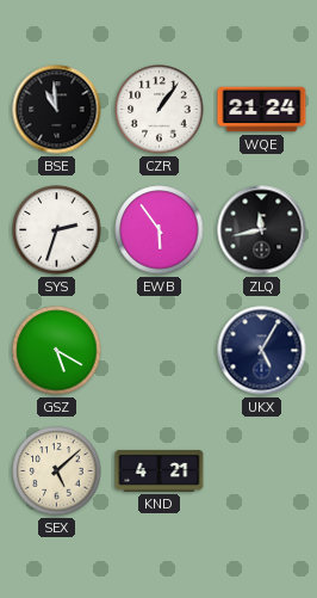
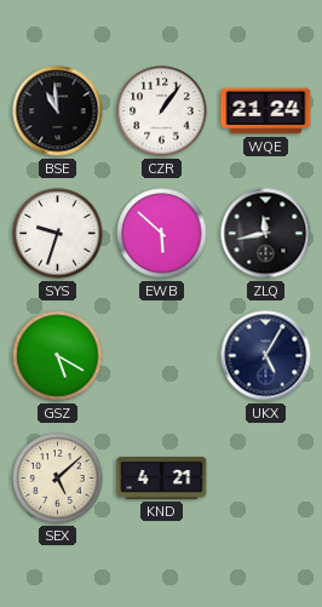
SYS: 2:33 -> 9:33
EWB: 5:54 -> 5:52
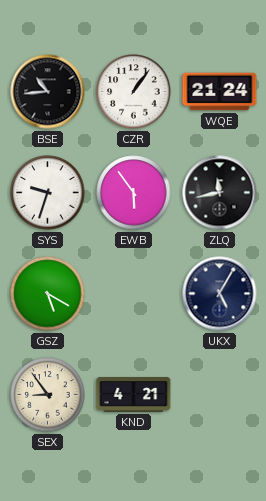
BSE: 10:59 -> 10:44
EWB: 5:52 -> 5:54
SEX: 5:08 -> 8:54
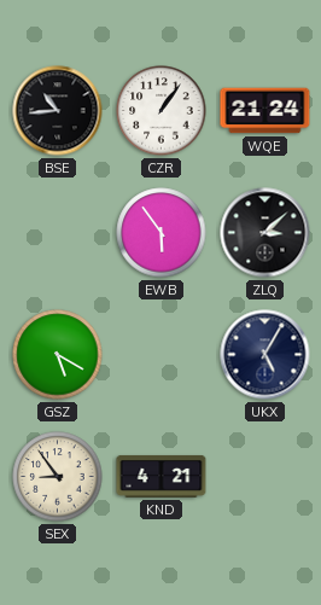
SYS: 9:33 -> none
ZLQ: 11:43 -> 3:08
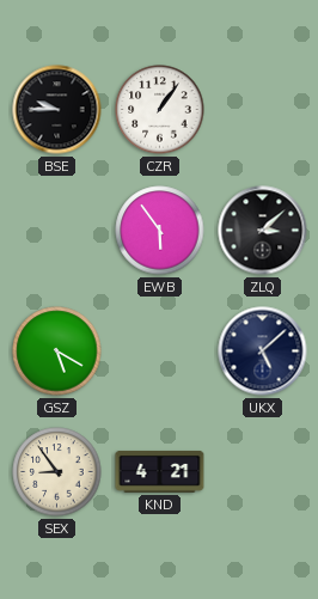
BSE: 10:44 -> 9:45
WQE: 21:24 -> none
UKX: 5:05 -> 5:08
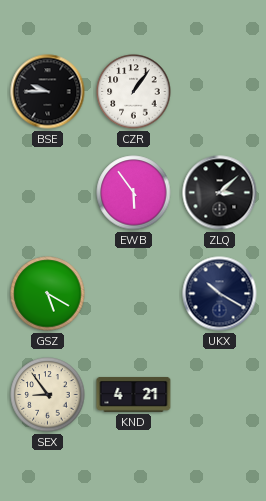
UKX: 5:08 -> 10:20
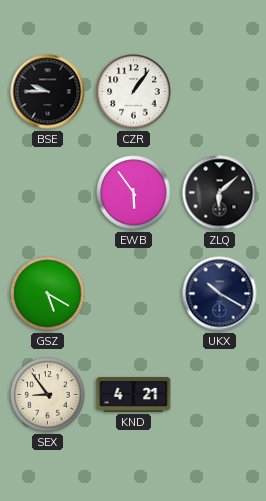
ZLQ: 3:08 -> 6:08
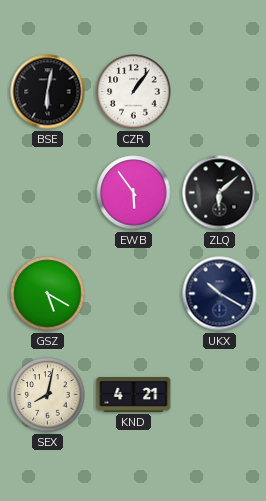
BSE: 9:45 -> 6:02
SEX: 8:54 -> 8:02
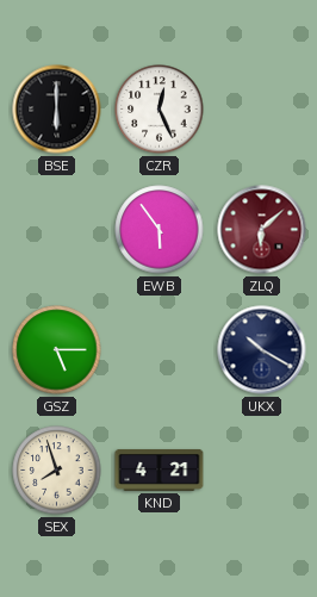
BSE: 6:02 -> 6:00
CZR: 1:06 -> 12:26
ZLQ dial: black -> burgundy
GSZ: 5:20 -> 5:15
SEX: 8:02 -> 7:57
